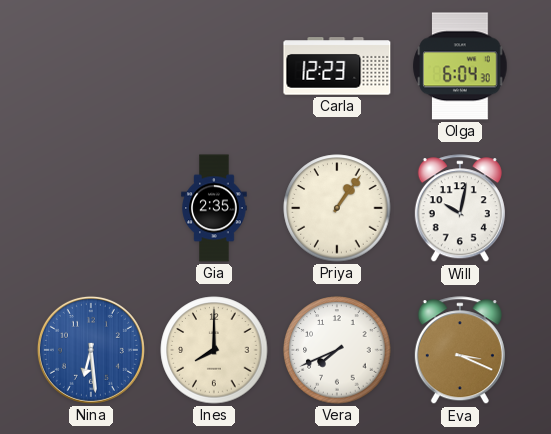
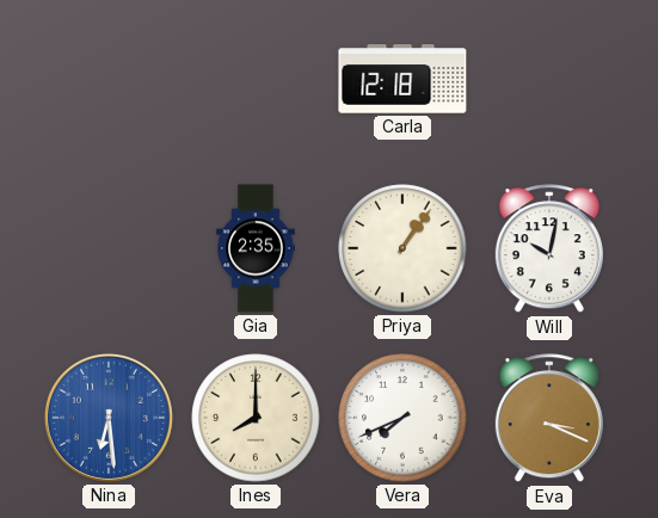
Carla: 12:23 -> 12:18
Olga: 6:04 -> none
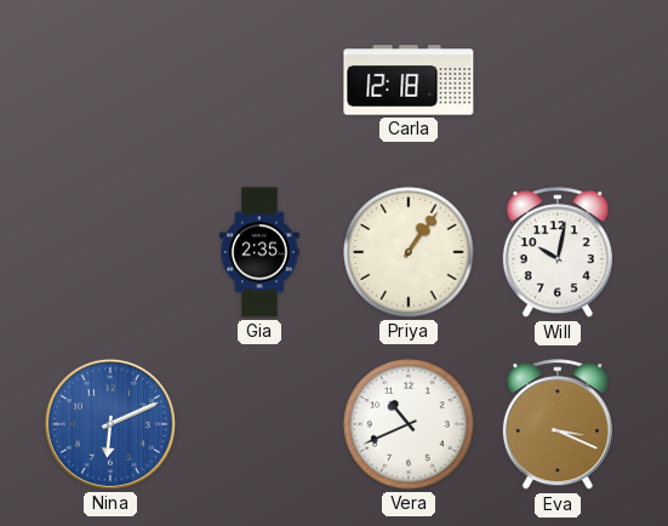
Nina: 6:29 -> 6:11
Ines: 8:00 -> none
Vera: 7:41 -> 10:41
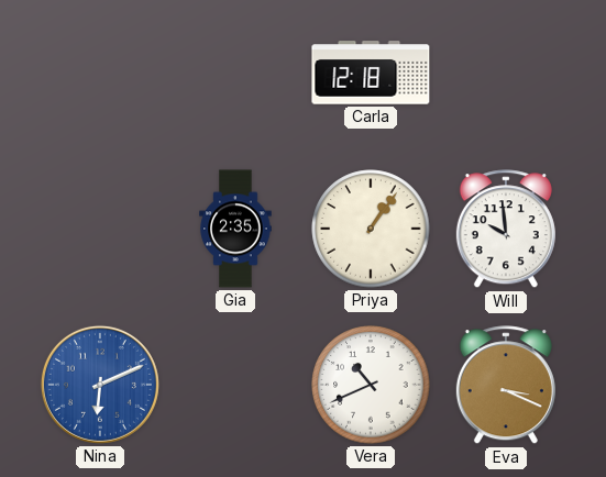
Will: 10:02 -> 9:59
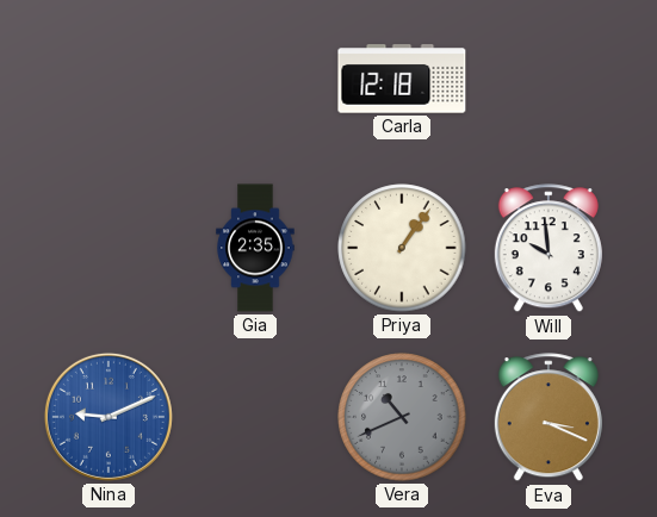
Nina: 6:11 -> 9:11
Vera dial: white -> grey
